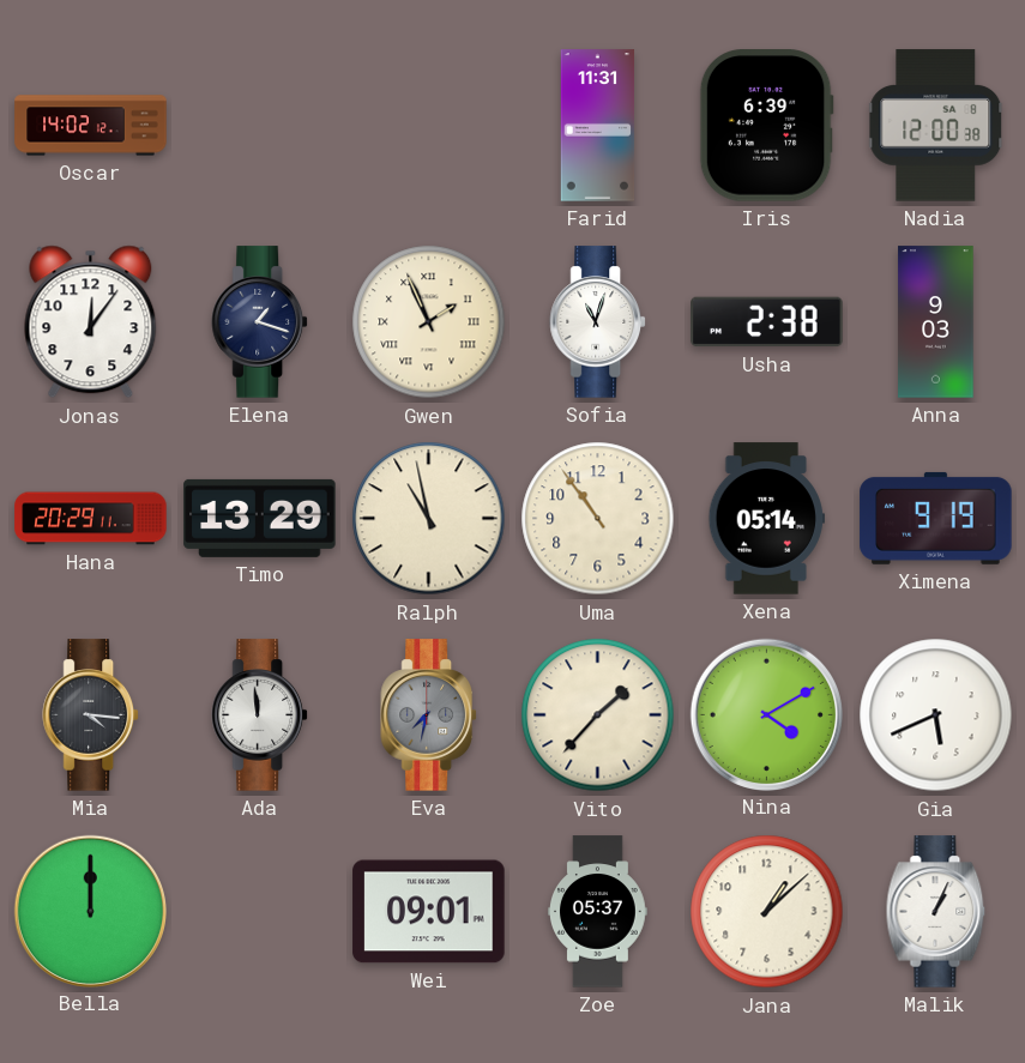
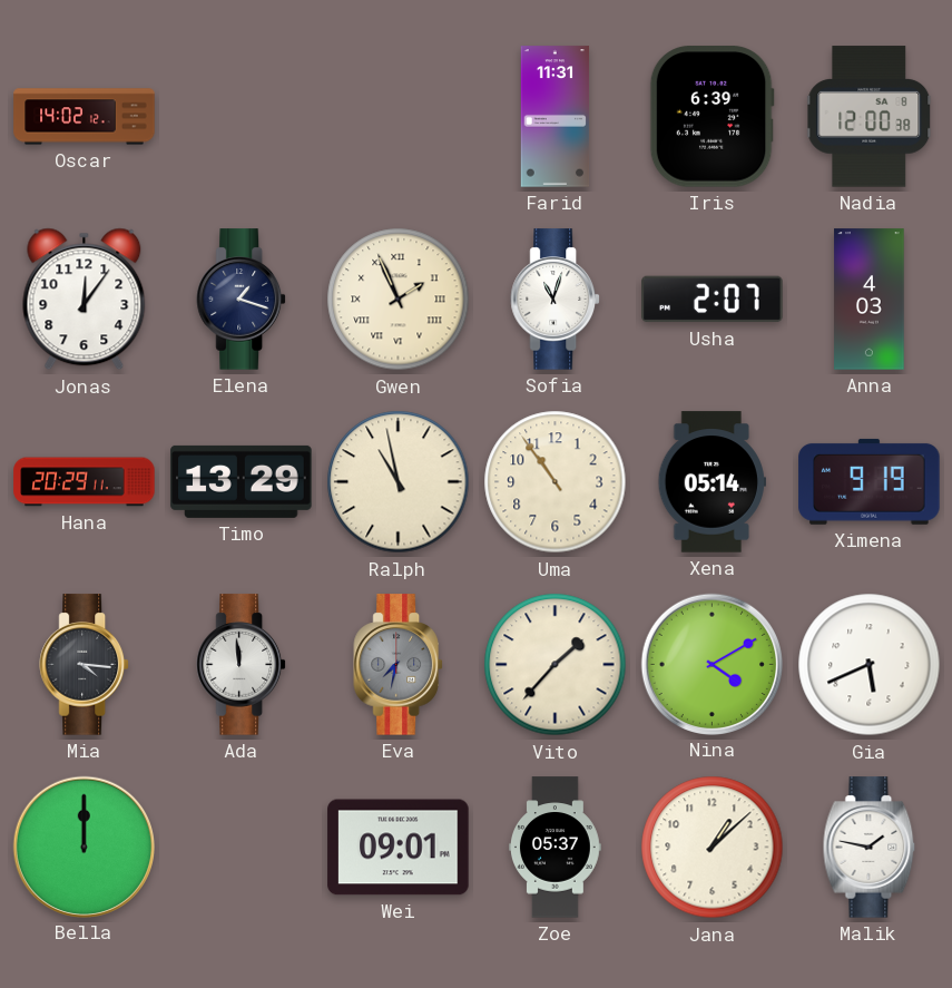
Usha: 2:38 -> 2:07
Anna: 9:03 -> 4:03
Malik: 1:04 -> 1:47
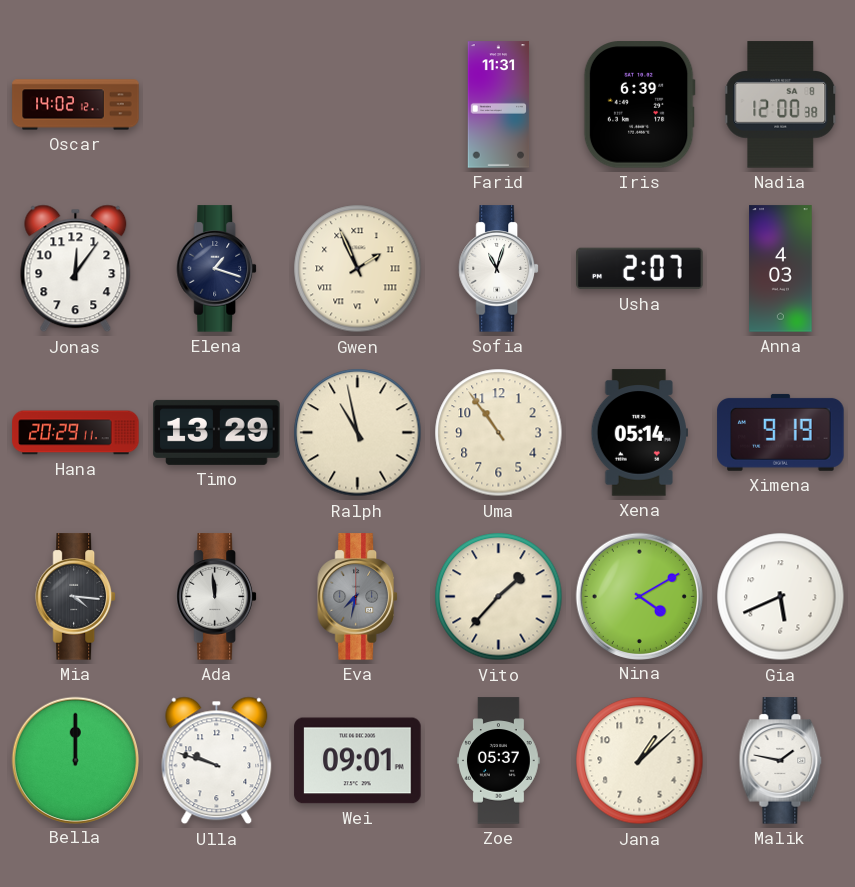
Ulla: none -> 9:48
